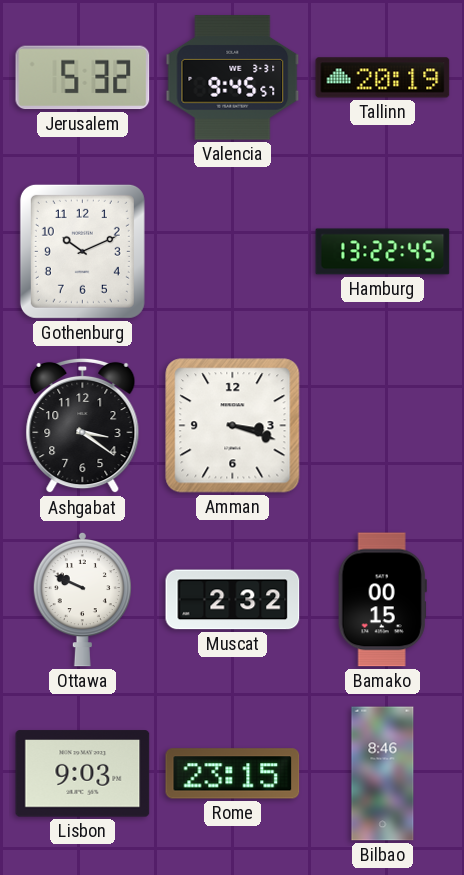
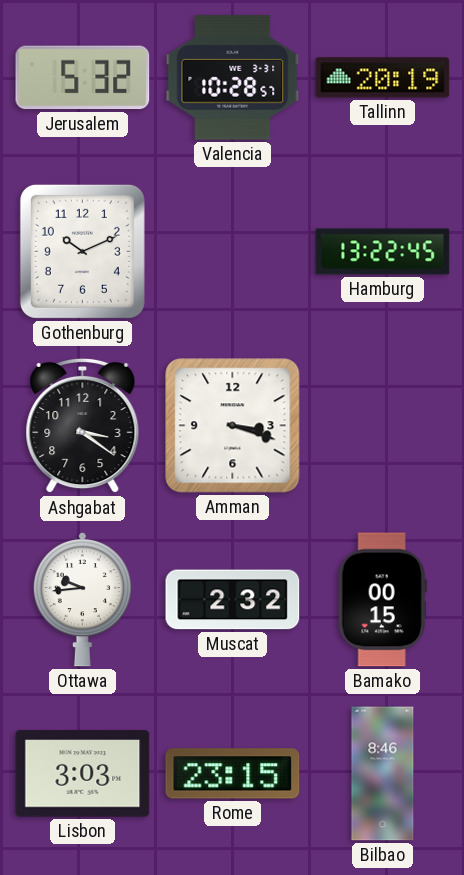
Valencia: 9:45 -> 10:28
Ottawa: 9:49 -> 9:44
Lisbon: 9:03 -> 3:03
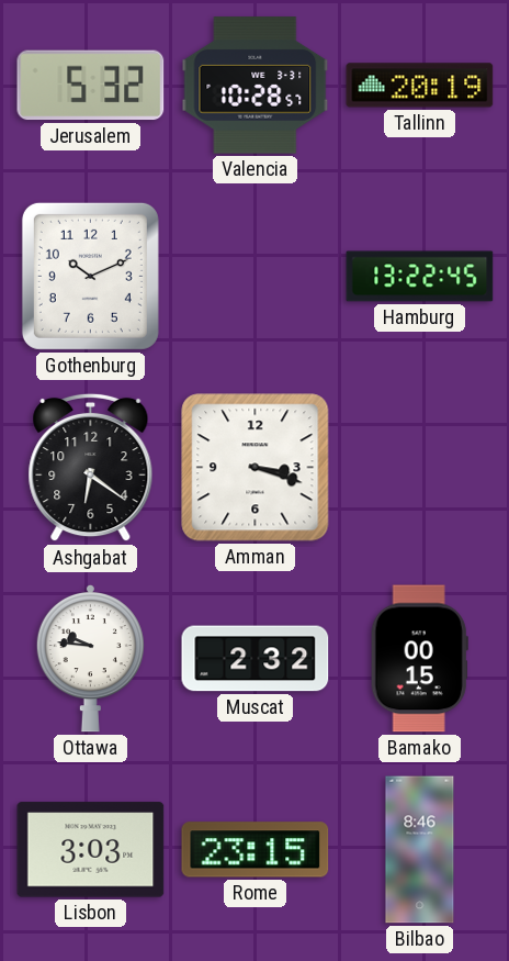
Ashgabat: 3:21 -> 6:21
Ottawa: 9:44 -> 9:46
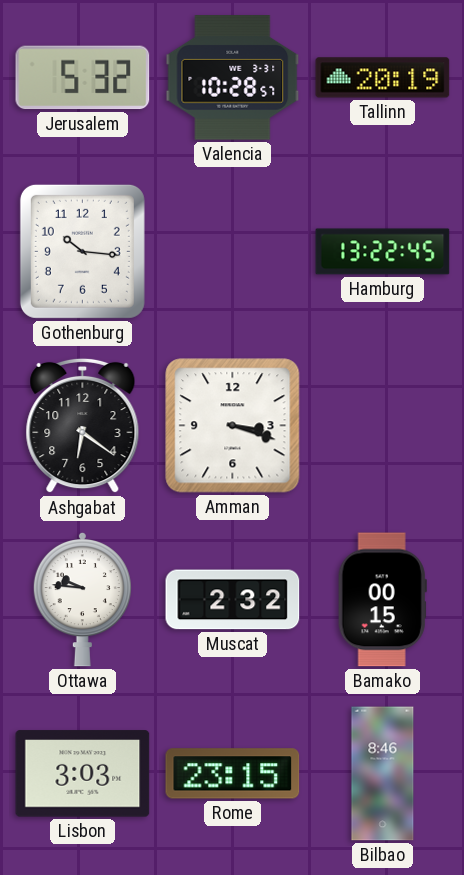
Gothenburg: 10:11 -> 10:16
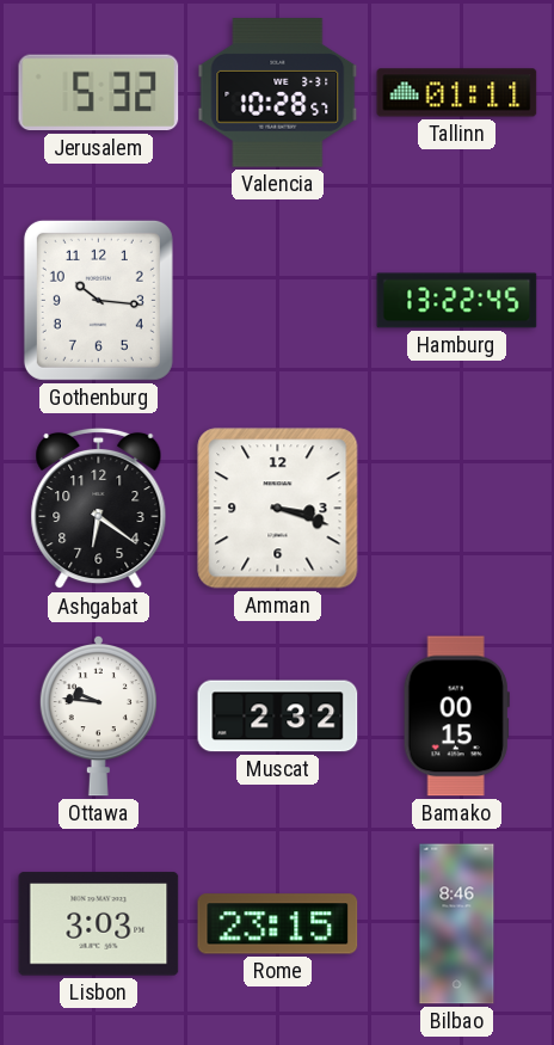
Tallinn: 20:19 -> 01:11
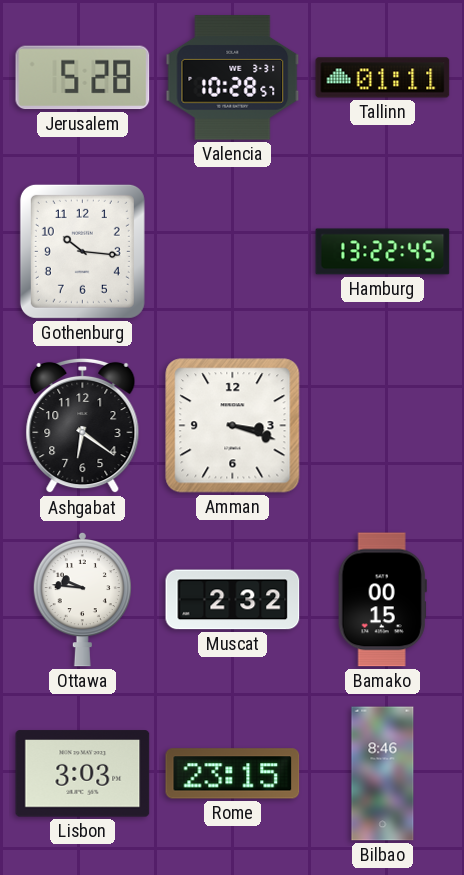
Jerusalem: 5:32 -> 5:28
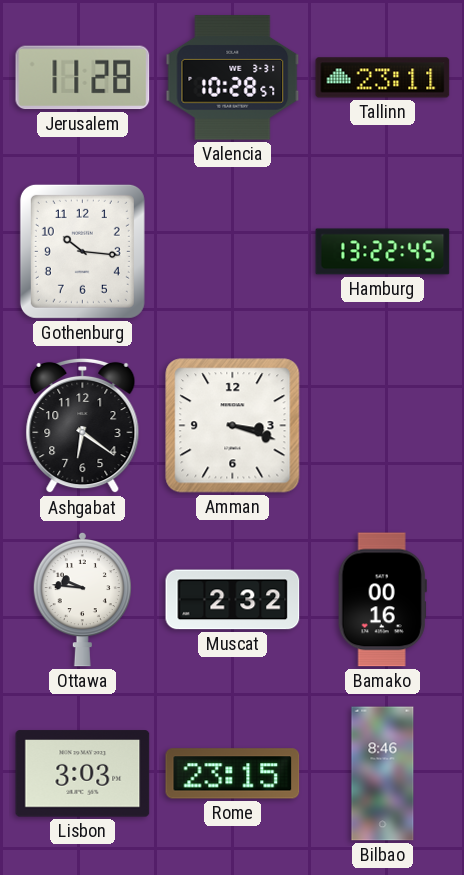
Jerusalem: 5:28 -> 11:28
Tallinn: 01:11 -> 23:11
Bamako: 00:15 -> 00:16
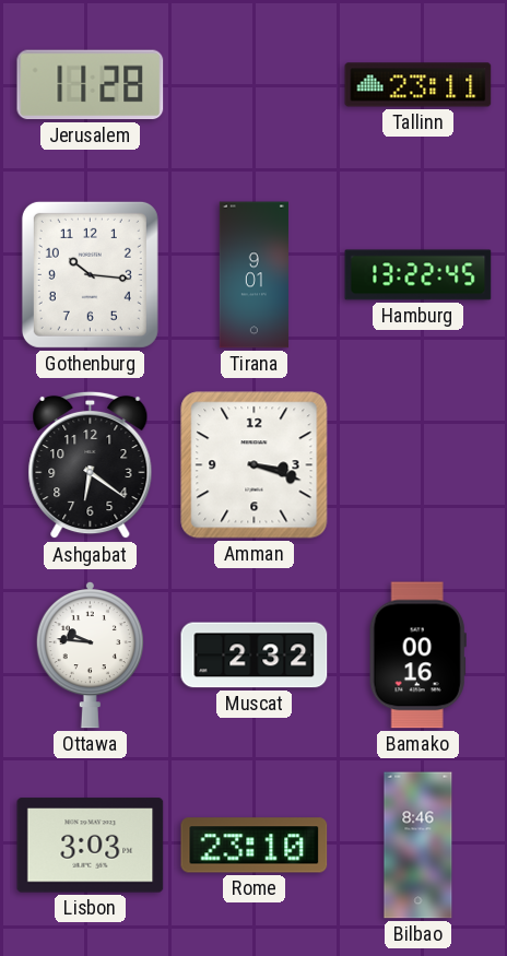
Valencia: 10:28 -> none
Tirana: none -> 9:01
Rome: 23:15 -> 23:10
